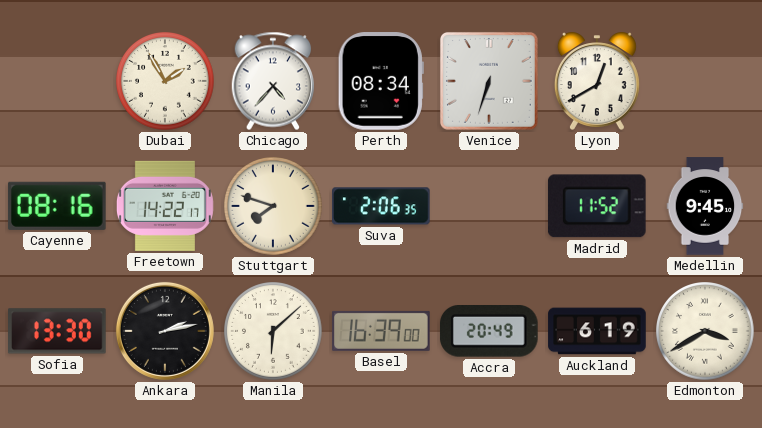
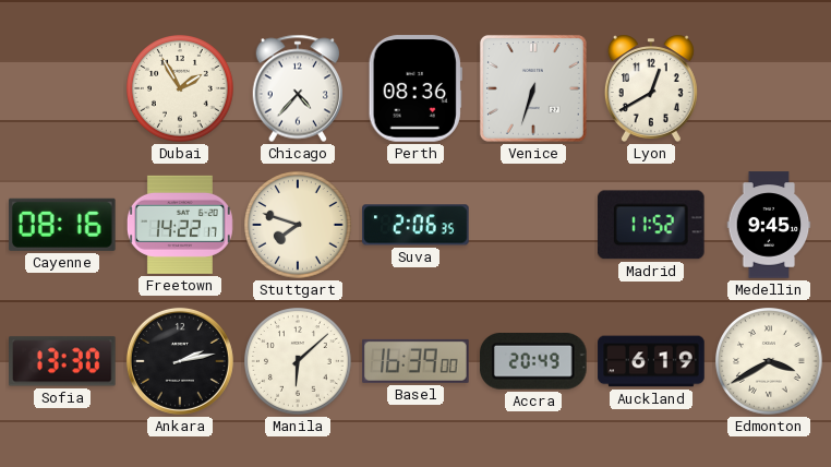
Perth: 08:34 -> 08:36
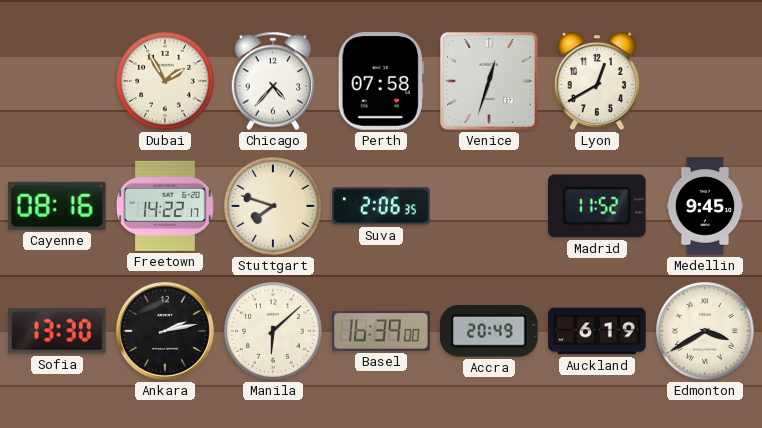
Perth: 08:36 -> 07:58
Venice: 6:33 -> 12:33
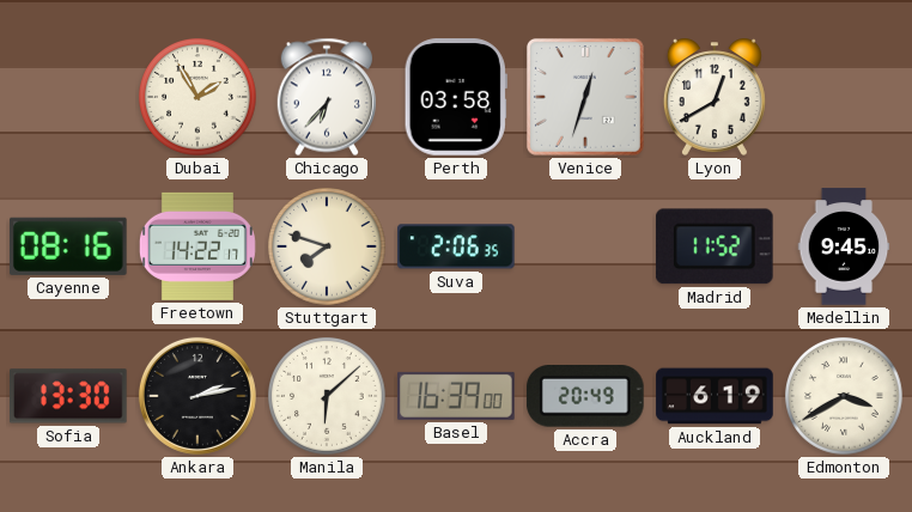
Chicago: 4:37 -> 6:37
Perth: 07:58 -> 03:58
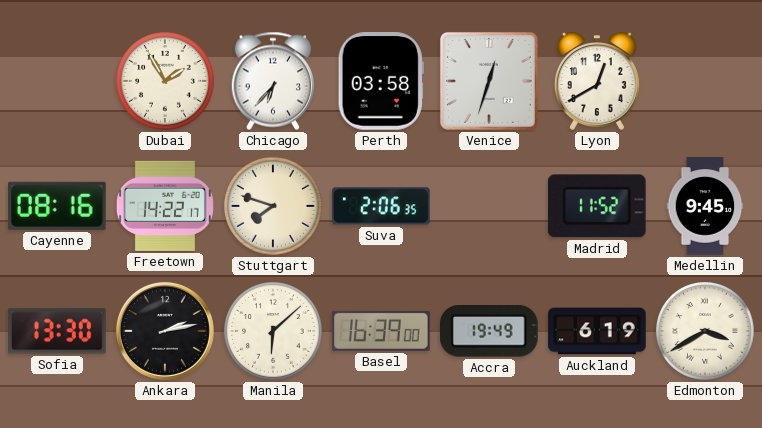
Accra: 20:49 -> 19:49
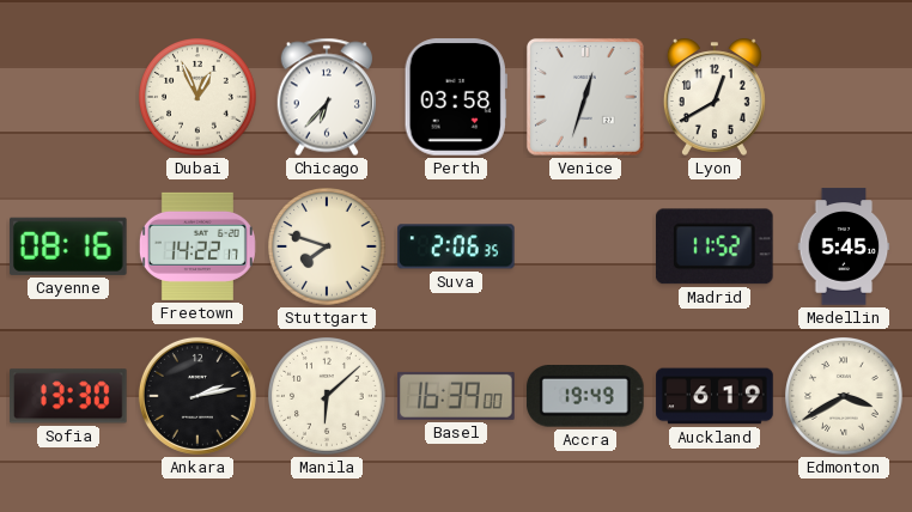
Dubai: 1:55 -> 12:56
Medellin: 9:45 -> 5:45
